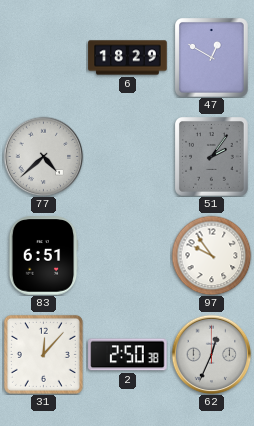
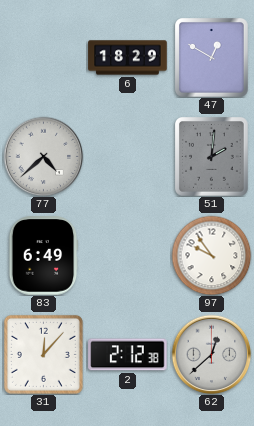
51: 2:06 -> 2:01
83: 6:51 -> 6:49
2: 2:50 -> 2:12
62: 12:34 -> 12:38
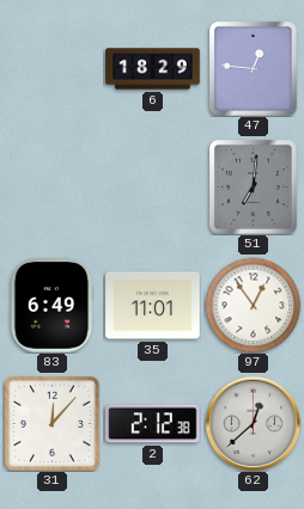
47: 12:50 -> 12:46
77: 4:38 -> none
51: 2:01 -> 7:01
35: none -> 11:01
97: 9:54 -> 12:54
